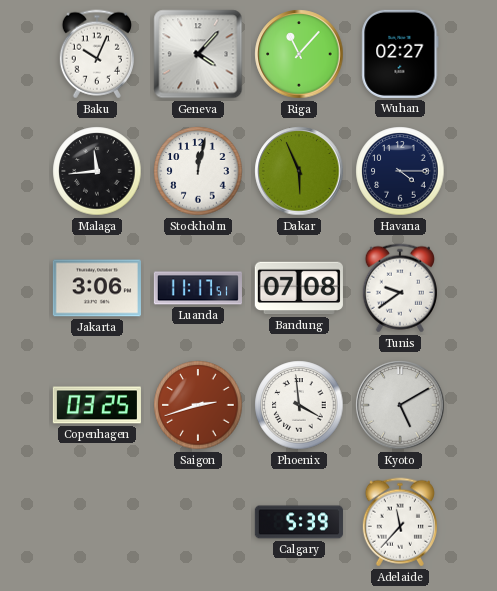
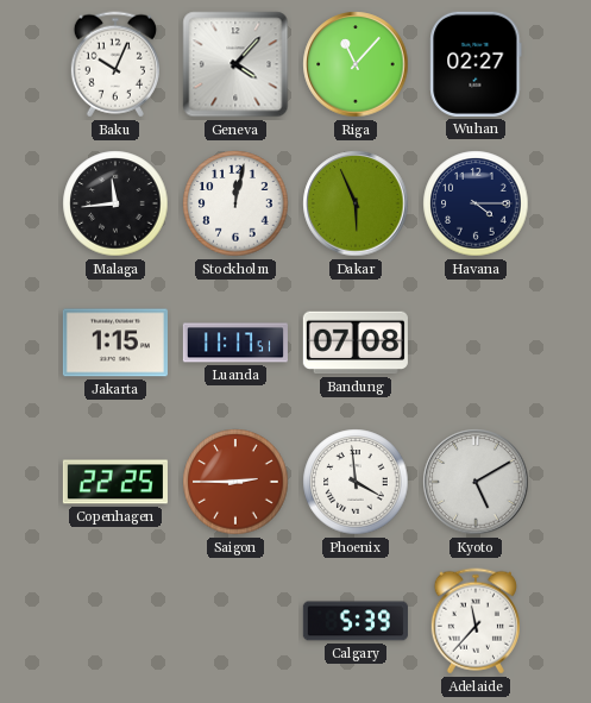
Jakarta: 3:06 -> 1:15
Tunis: 9:39 -> none
Copenhagen: 03:25 -> 22:25
Saigon: 2:42 -> 2:45
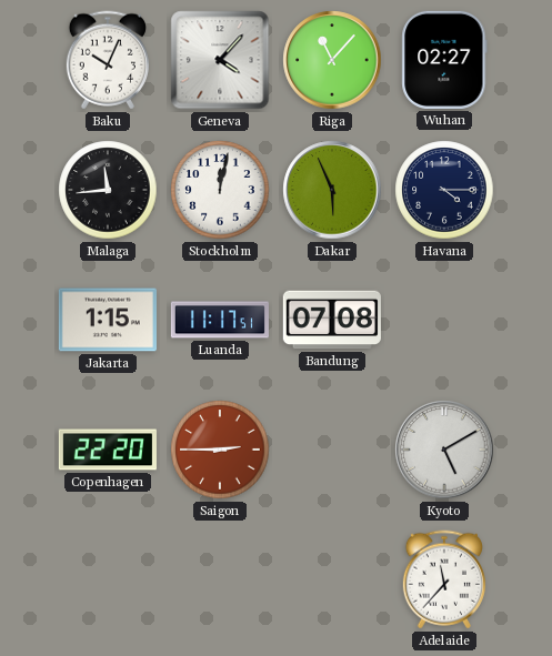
Copenhagen: 22:25 -> 22:20
Phoenix: 3:59 -> none
Calgary: 5:39 -> none
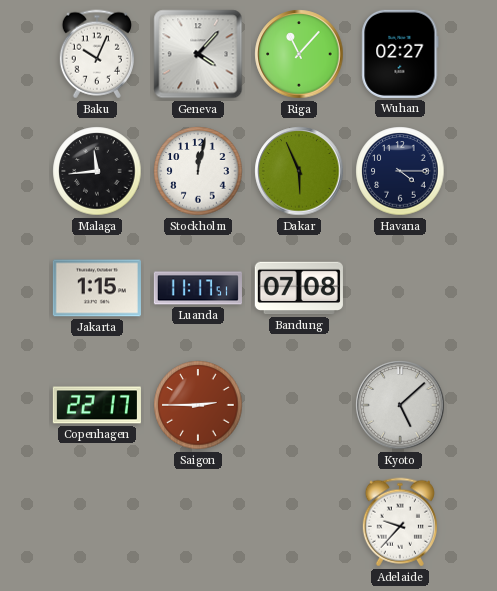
Copenhagen: 22:20 -> 22:17
Kyoto: 5:10 -> 5:08
Adelaide: 11:37 -> 9:37
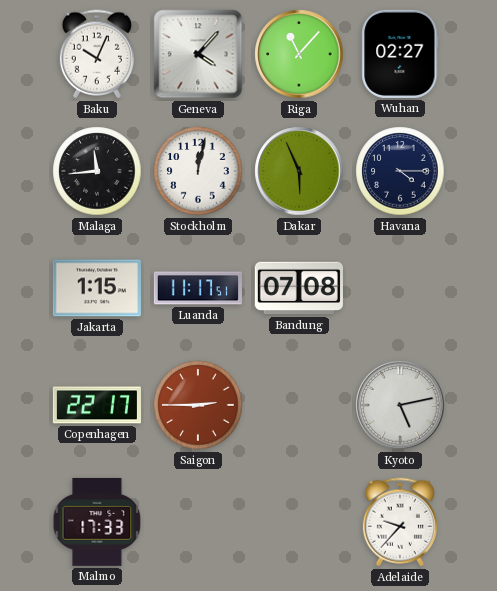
Kyoto: 5:08 -> 5:13
Malmo: none -> 17:33
